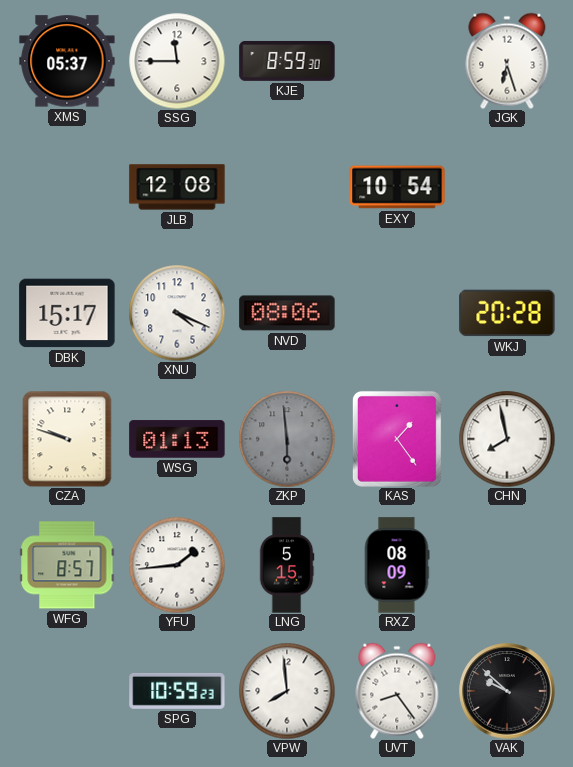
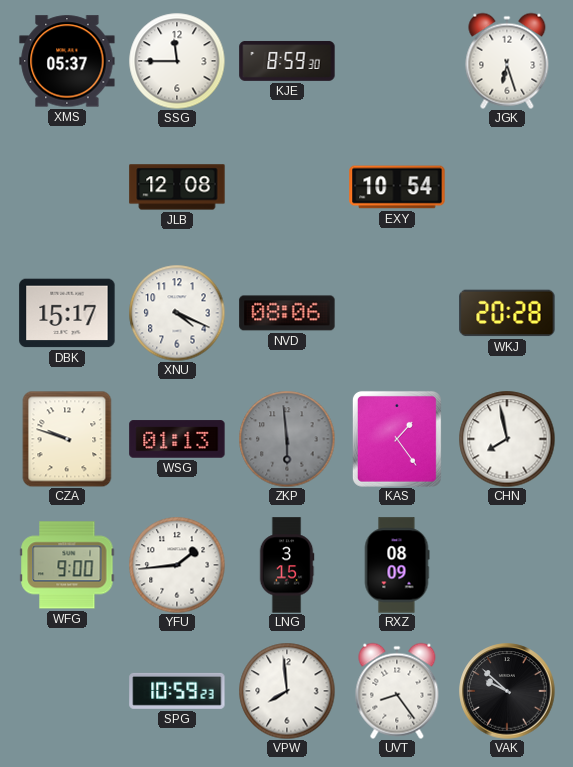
WFG: 8:57 -> 9:00
LNG: 5:15 -> 3:15
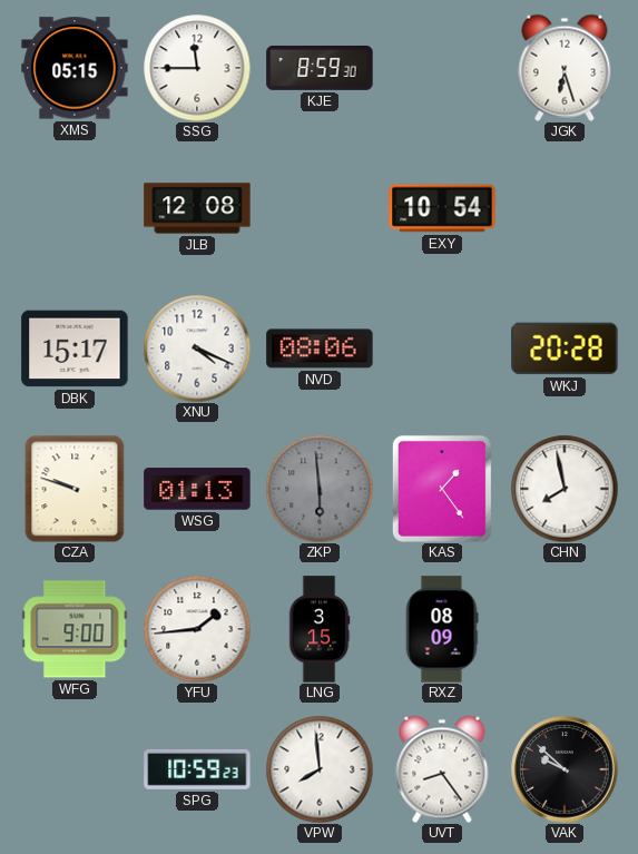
XMS: 05:37 -> 05:15
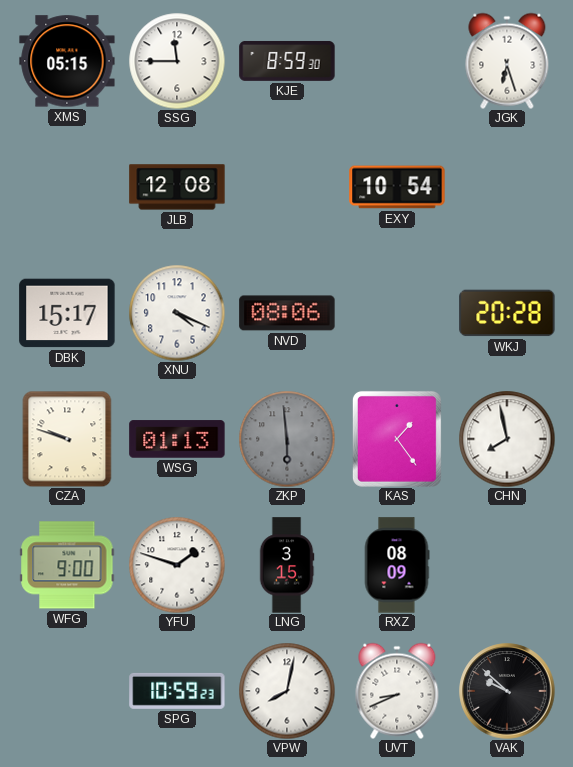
YFU: 1:44 -> 1:48
VPW: 7:59 -> 8:02
UVT: 8:24 -> 8:41
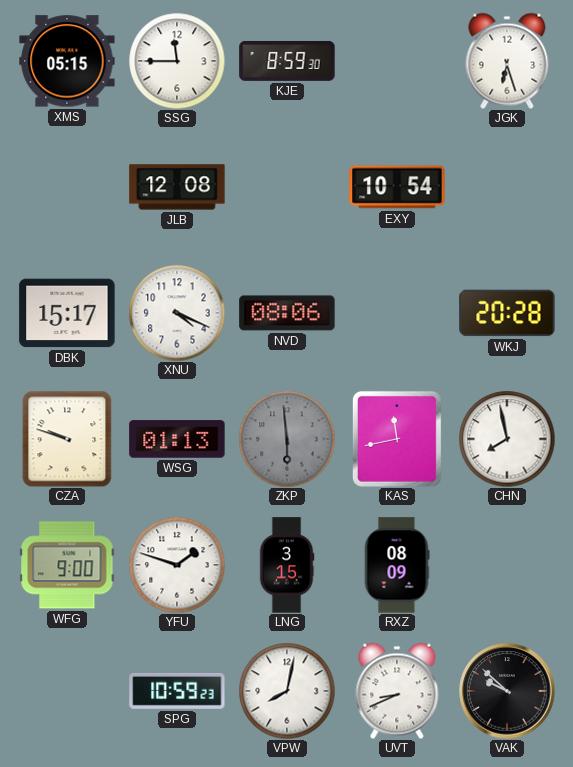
KAS: 1:24 -> 11:43
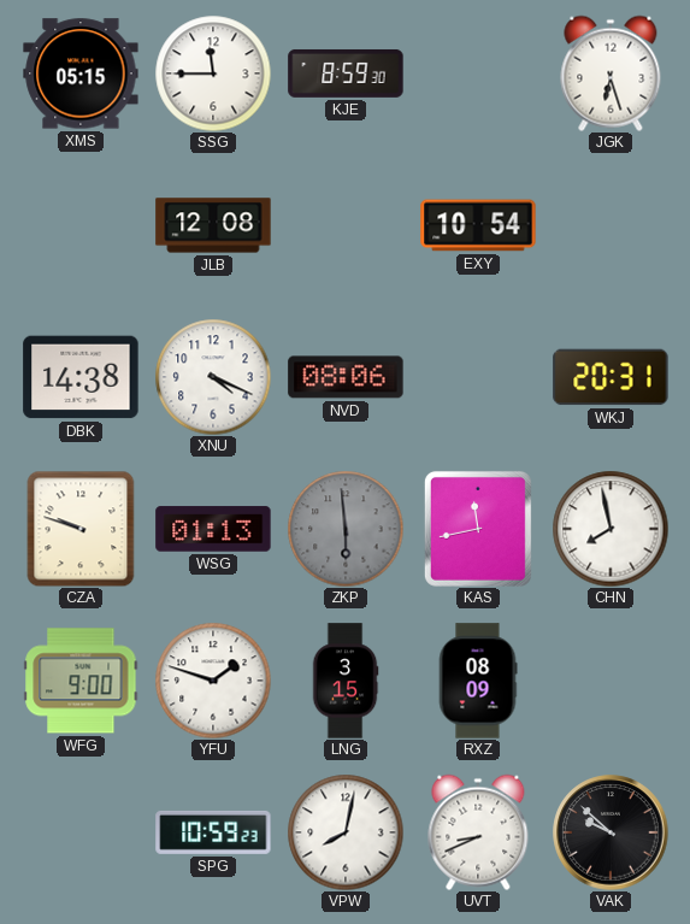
DBK: 15:17 -> 14:38
WKJ: 20:28 -> 20:31
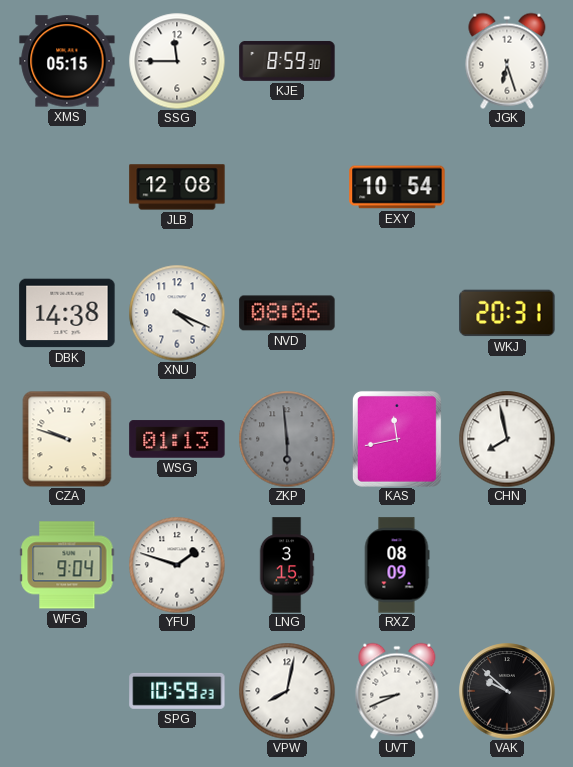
WFG: 9:00 -> 9:04
